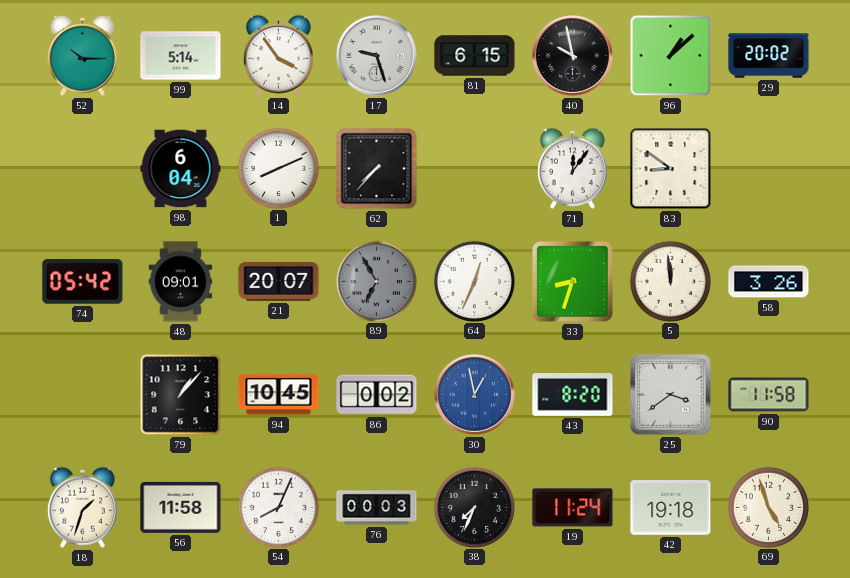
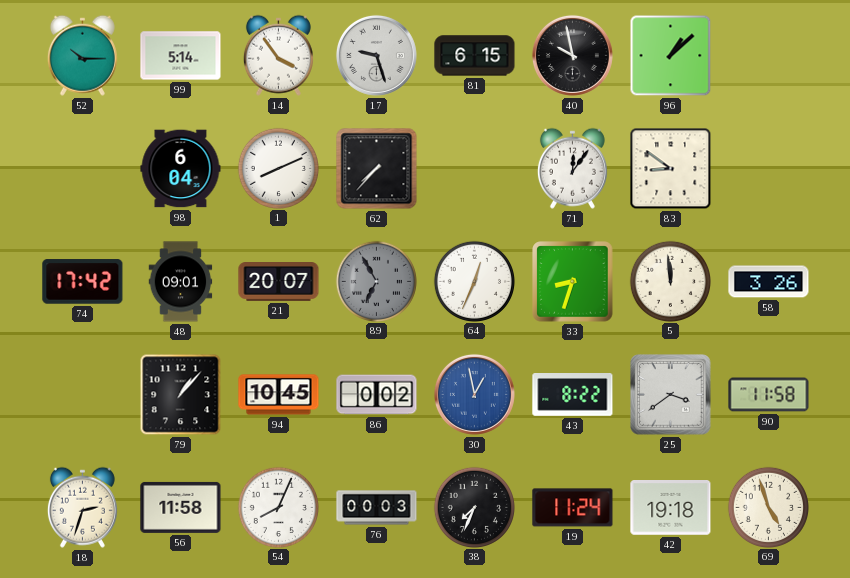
29: 20:02 -> none
74: 05:42 -> 17:42
43: 8:20 -> 8:22
18: 1:33 -> 2:33
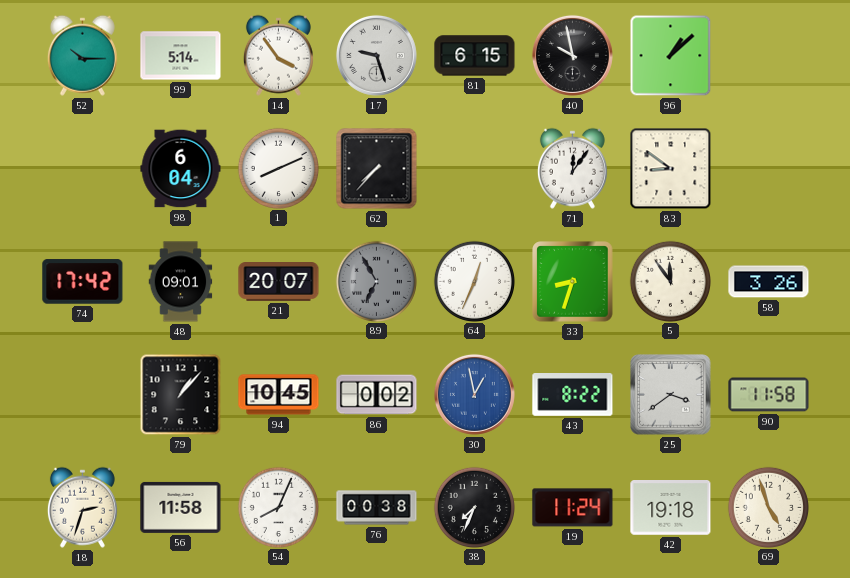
5: 11:59 -> 11:54
76: 00:03 -> 00:38
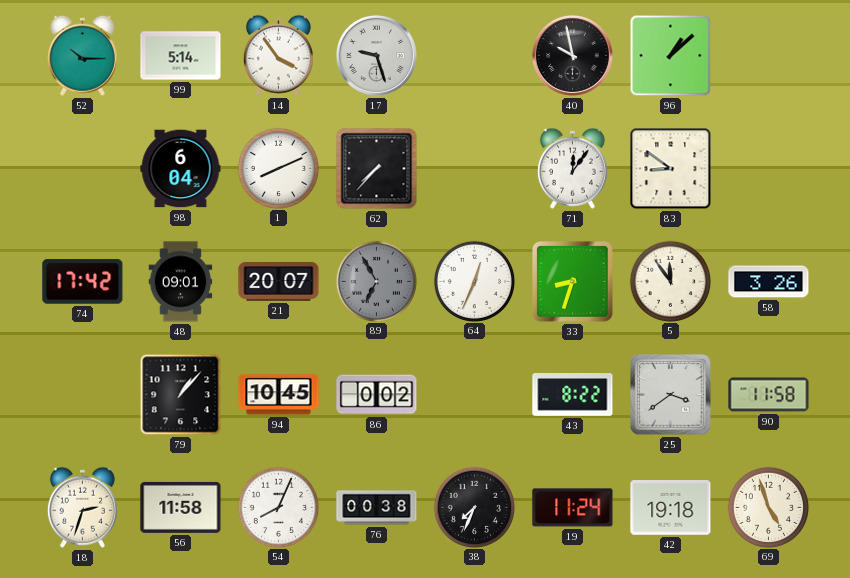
81: 6:15 -> none
30: 12:58 -> none
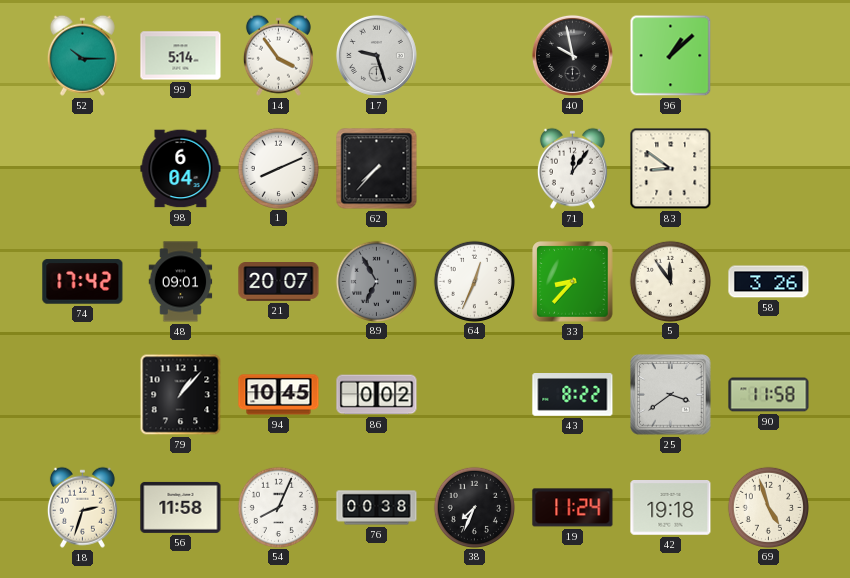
33: 8:33 -> 8:37
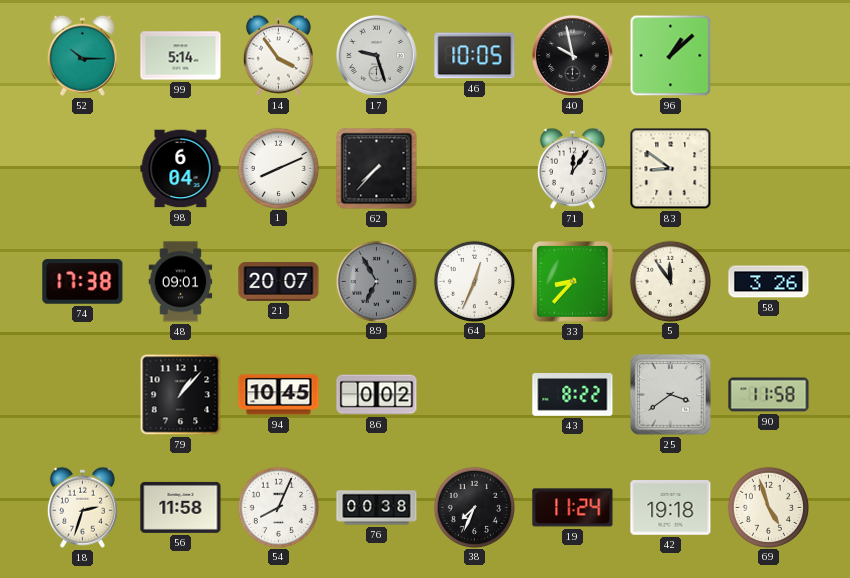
46: none -> 10:05
74: 17:42 -> 17:38
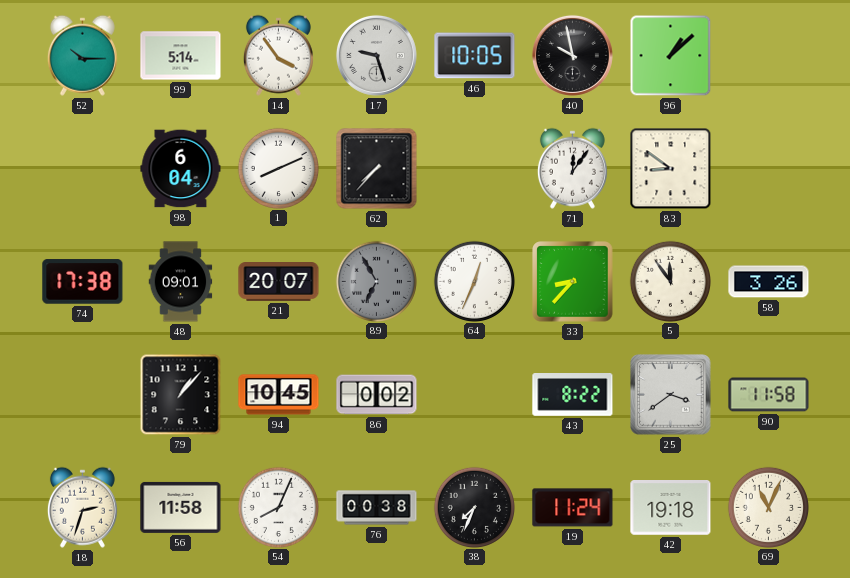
69: 4:57 -> 11:04
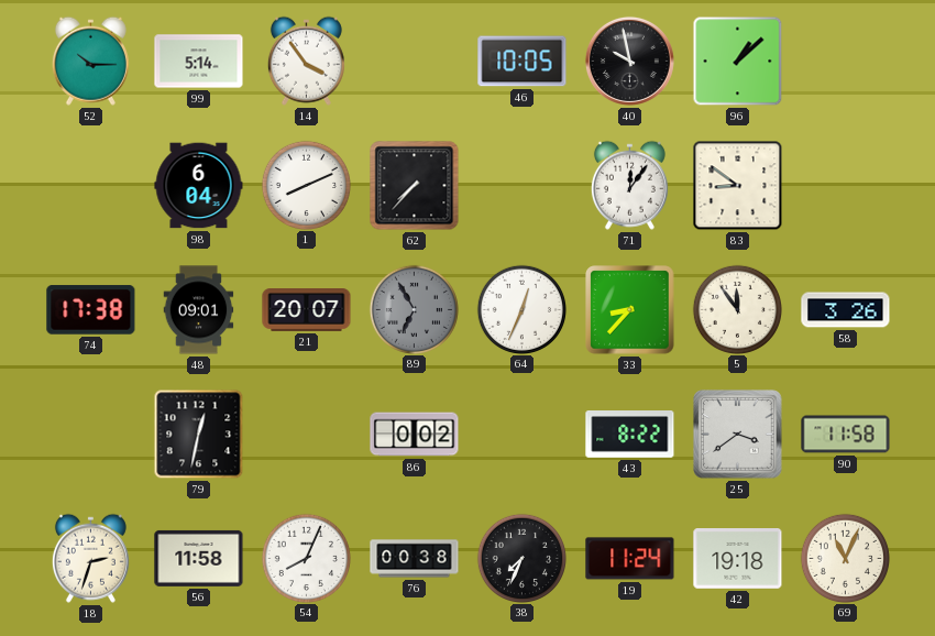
17: 9:27 -> none
79: 1:07 -> 12:32
94: 10:45 -> none
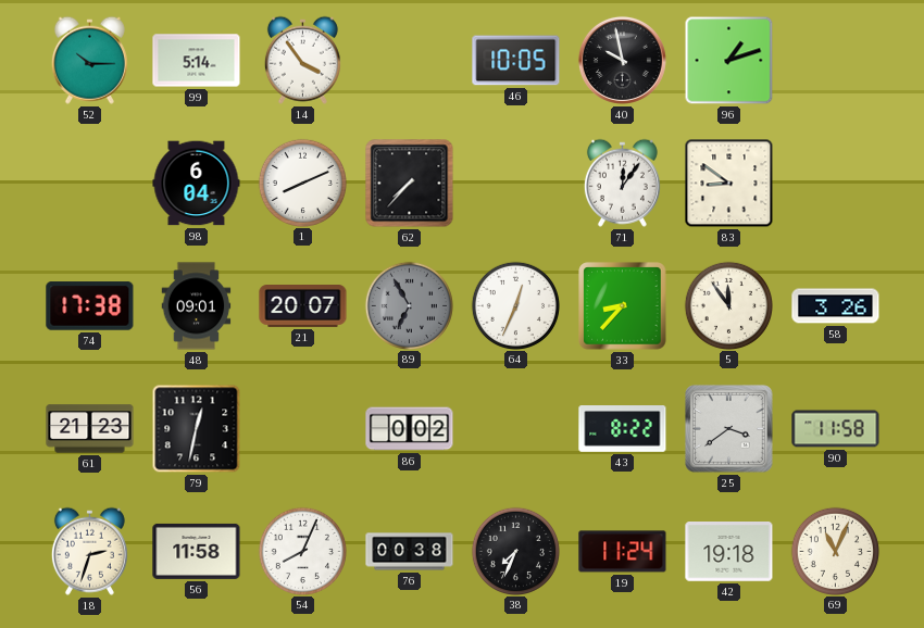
96: 1:08 -> 1:12
61: none -> 21:23
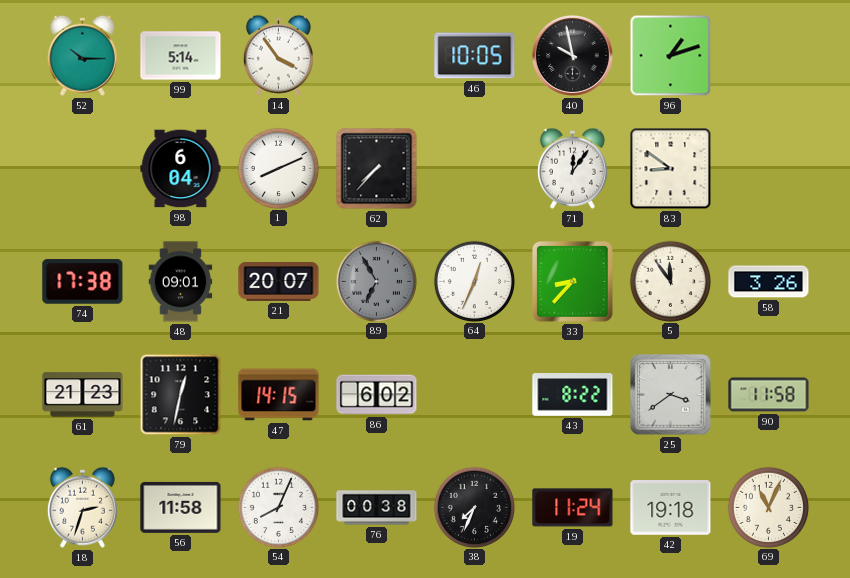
47: none -> 14:15
86: 0:02 -> 6:02
